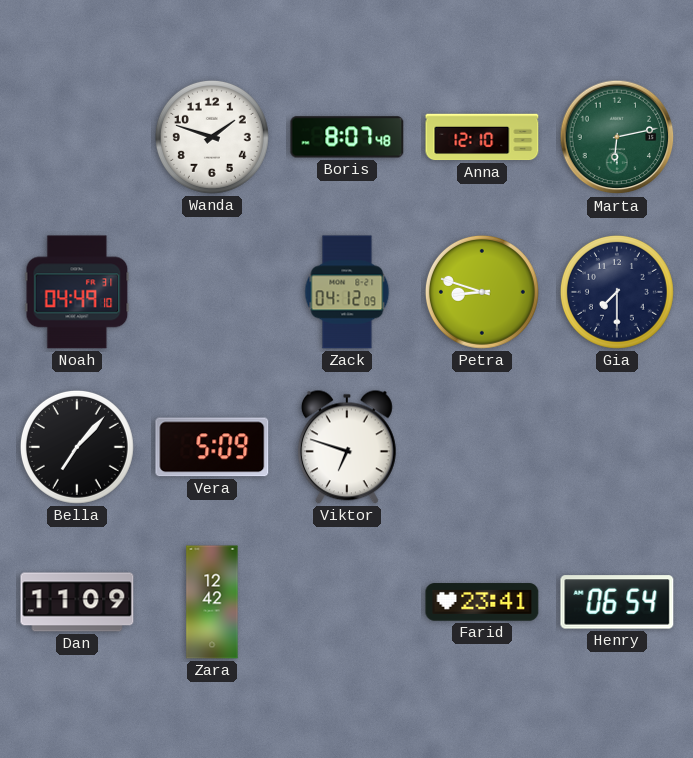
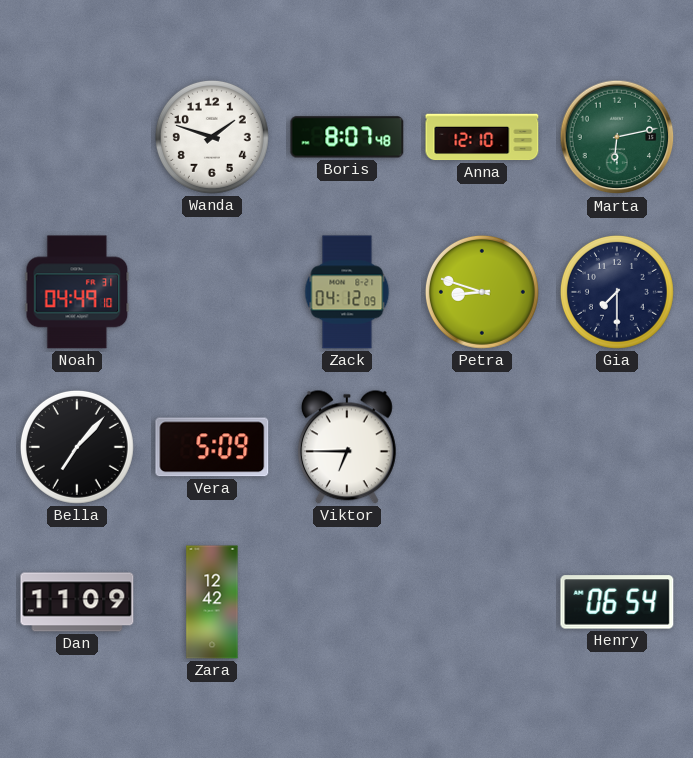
Viktor: 6:48 -> 6:45
Farid: 23:41 -> none
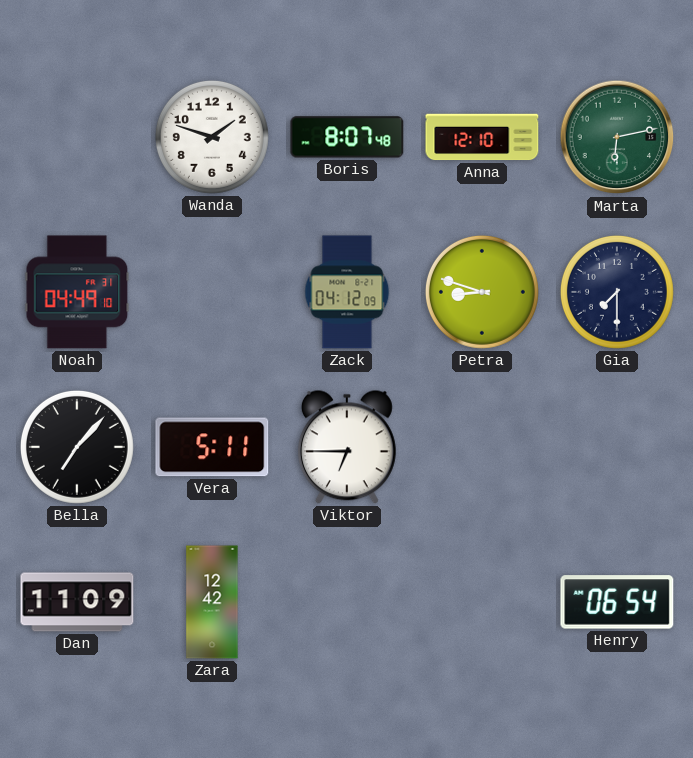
Vera: 5:09 -> 5:11
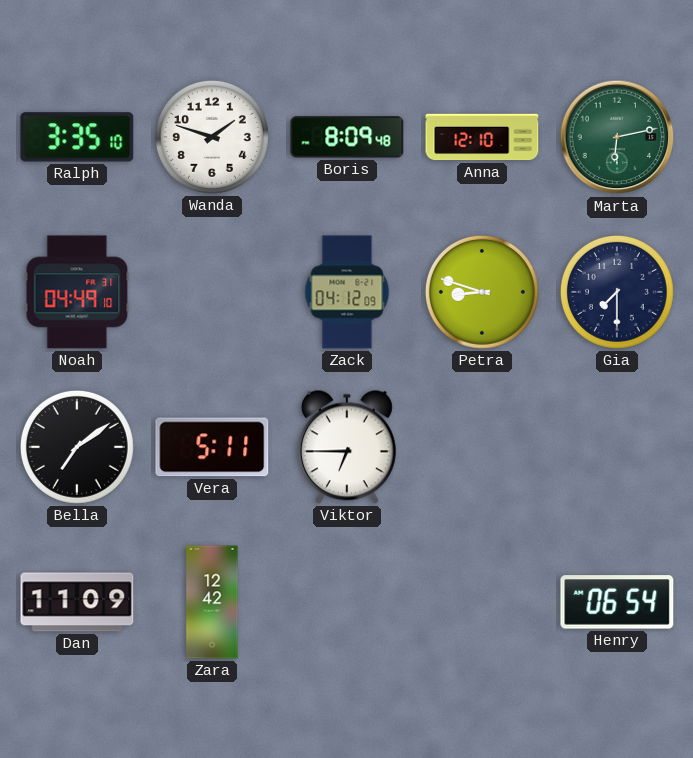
Ralph: none -> 3:35
Boris: 8:07 -> 8:09
Bella: 7:07 -> 7:09
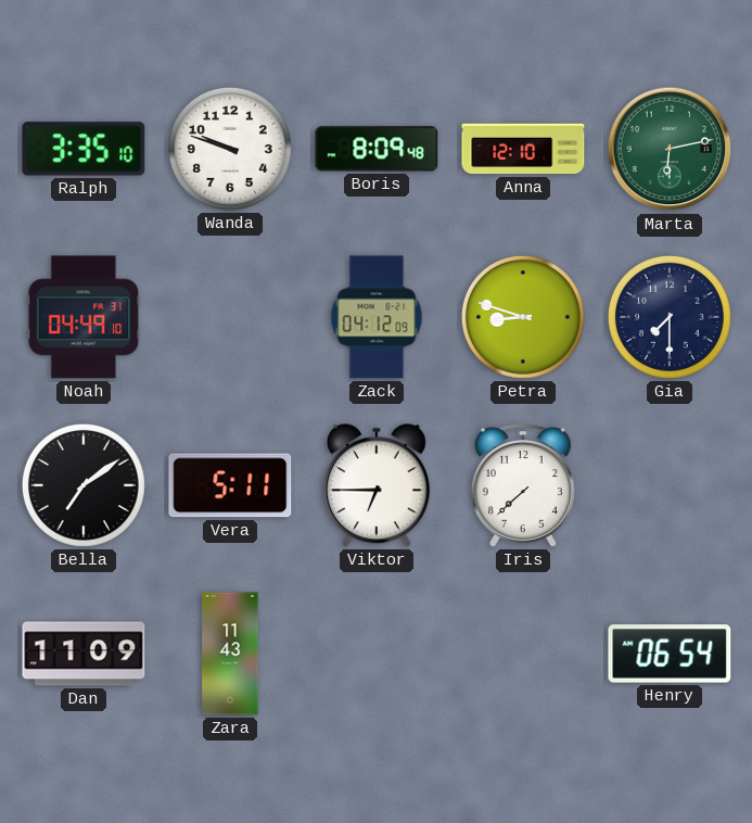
Wanda: 1:48 -> 9:48
Iris: none -> 7:38
Zara: 12:42 -> 11:43
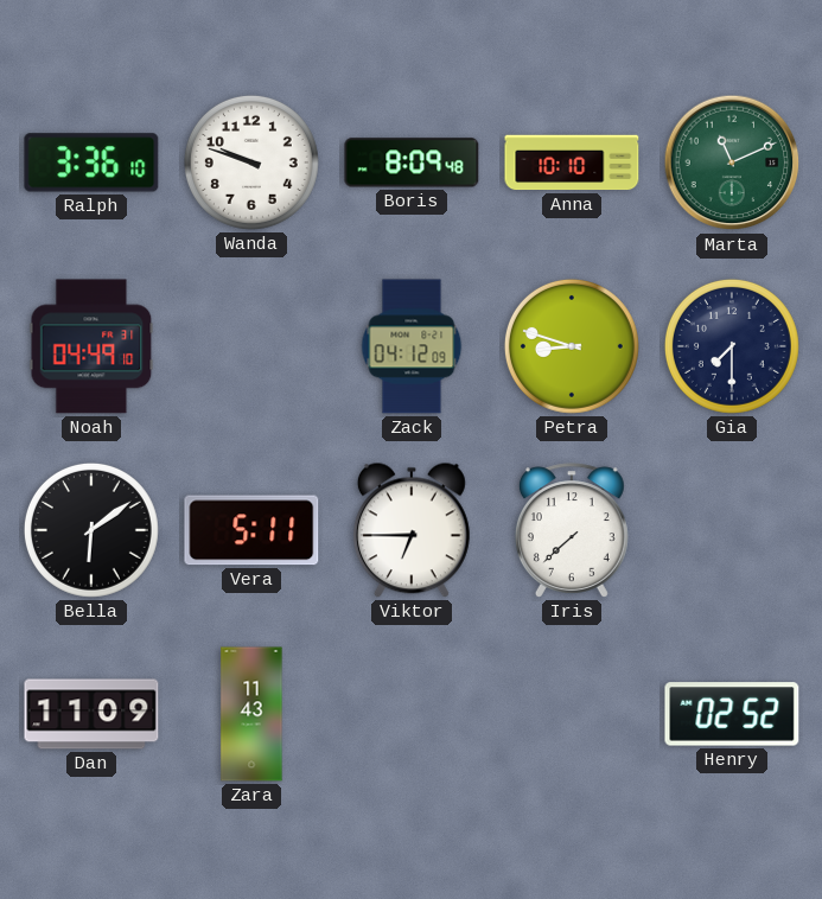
Ralph: 3:35 -> 3:36
Anna: 12:10 -> 10:10
Marta: 6:13 -> 11:11
Bella: 7:09 -> 6:09
Henry: 06:54 -> 02:52
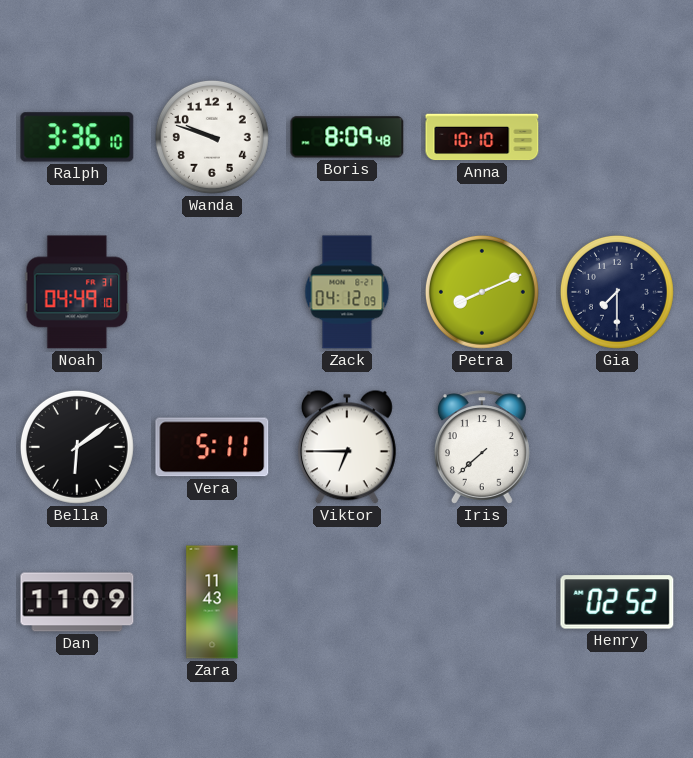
Marta: 11:11 -> none
Petra: 8:48 -> 8:11
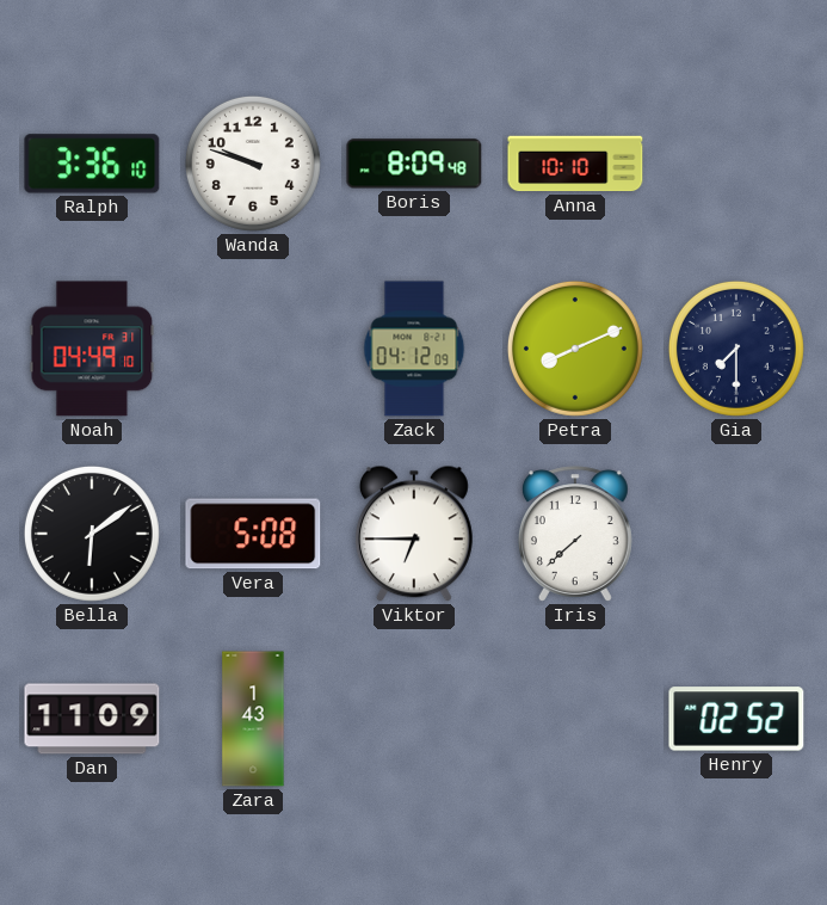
Vera: 5:11 -> 5:08
Zara: 11:43 -> 1:43
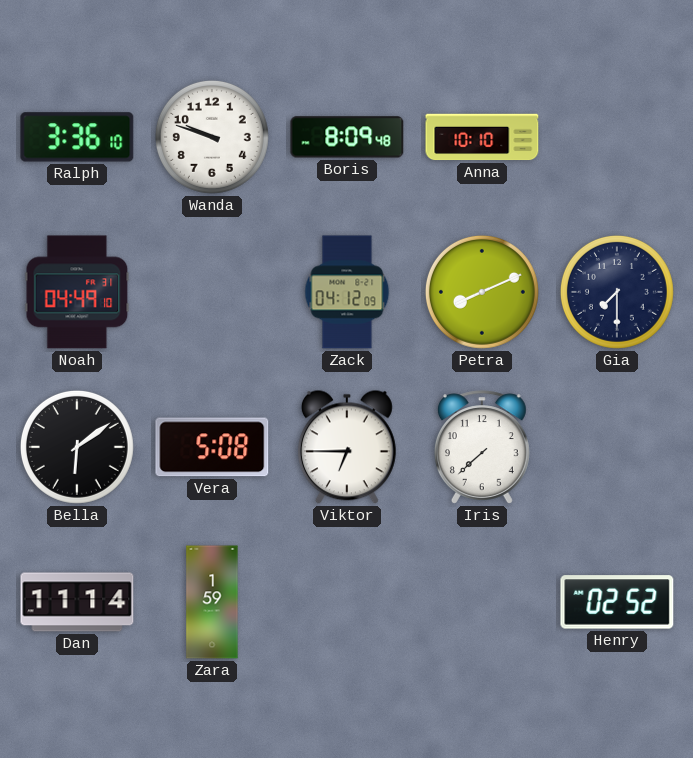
Dan: 11:09 -> 11:14
Zara: 1:43 -> 1:59
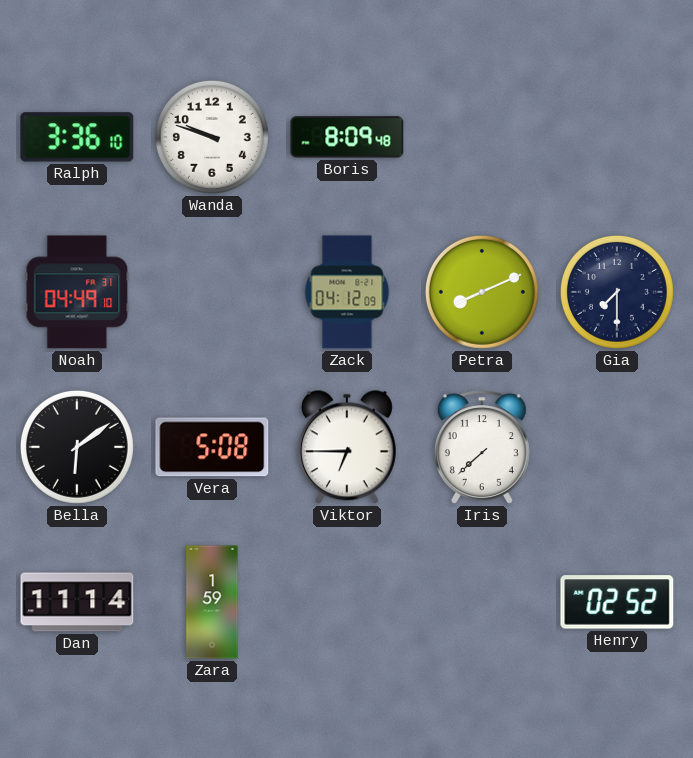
Anna: 10:10 -> none
